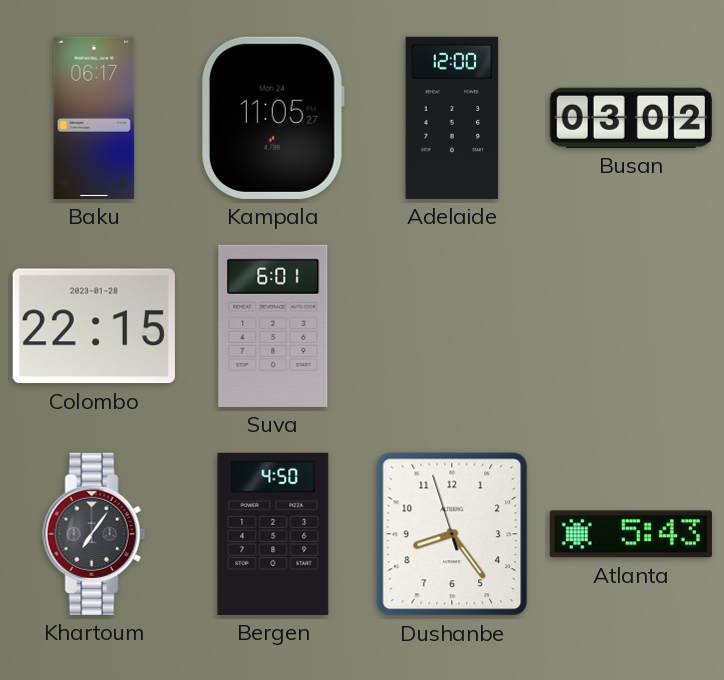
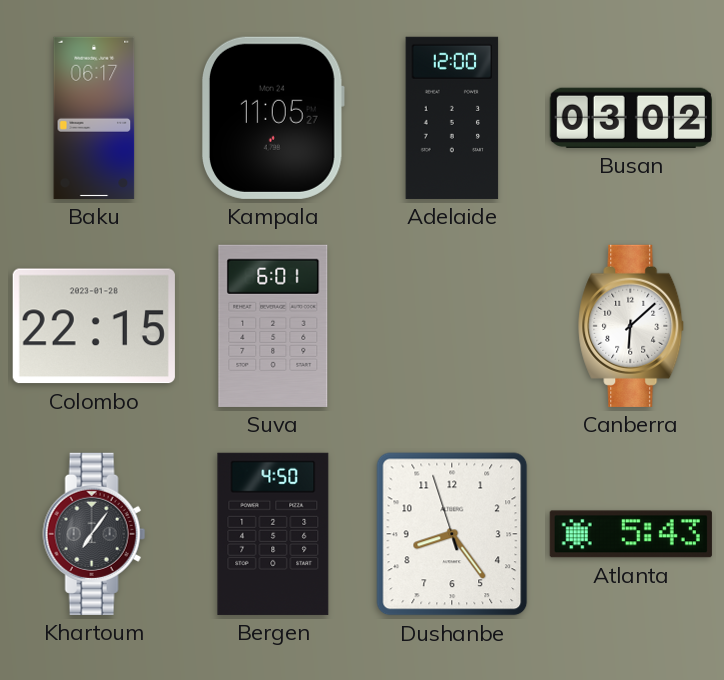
Canberra: none -> 6:08
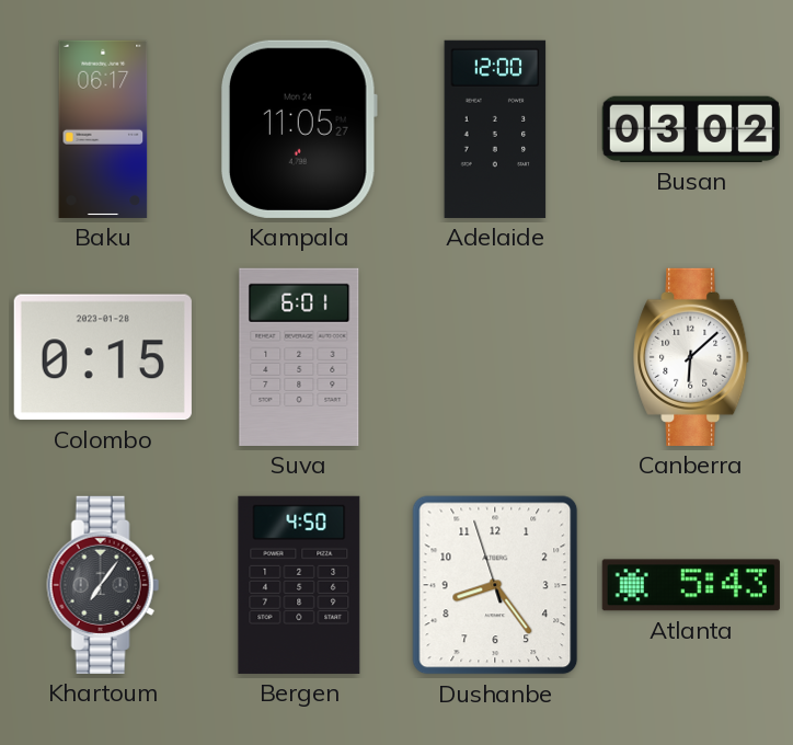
Colombo: 22:15 -> 0:15
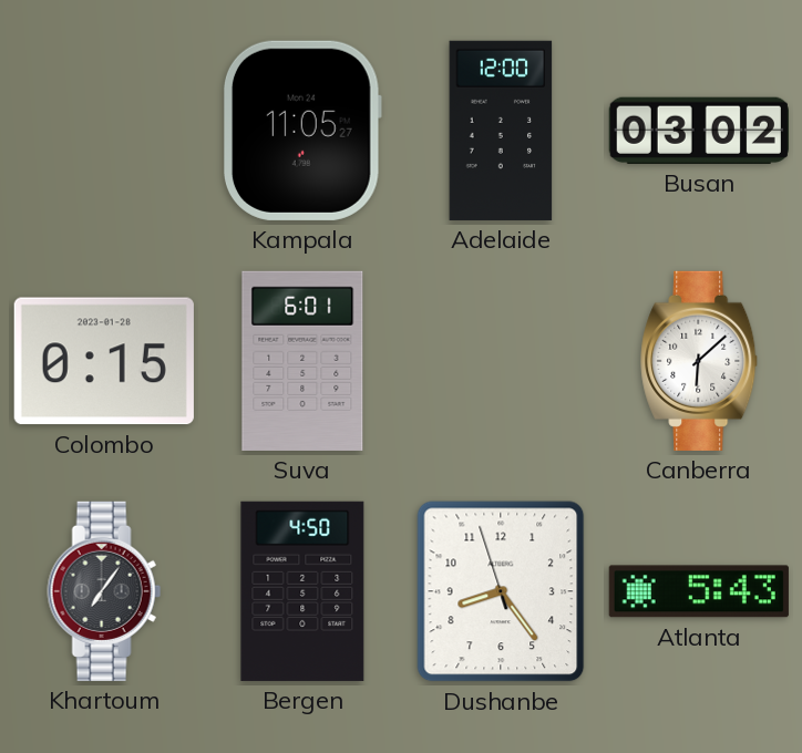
Baku: 06:17 -> none
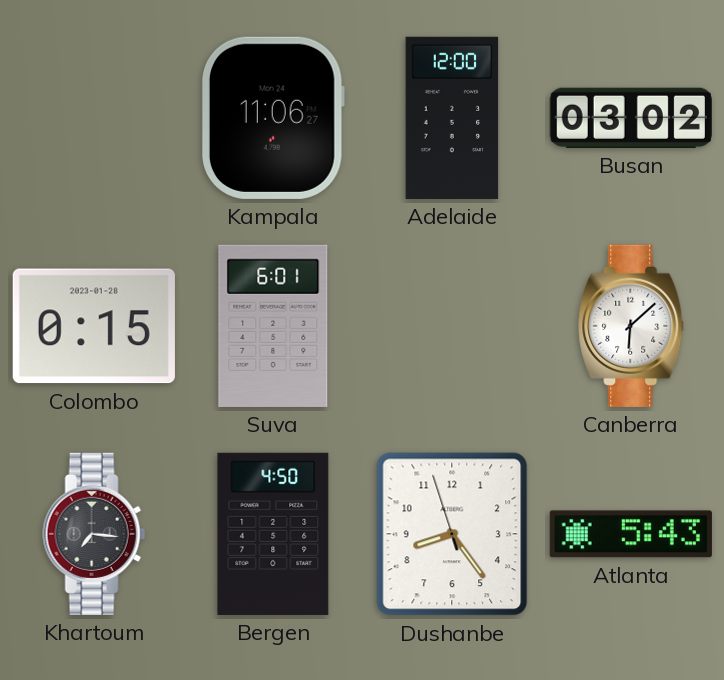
Kampala: 11:05 -> 11:06
Khartoum: 7:06 -> 7:16
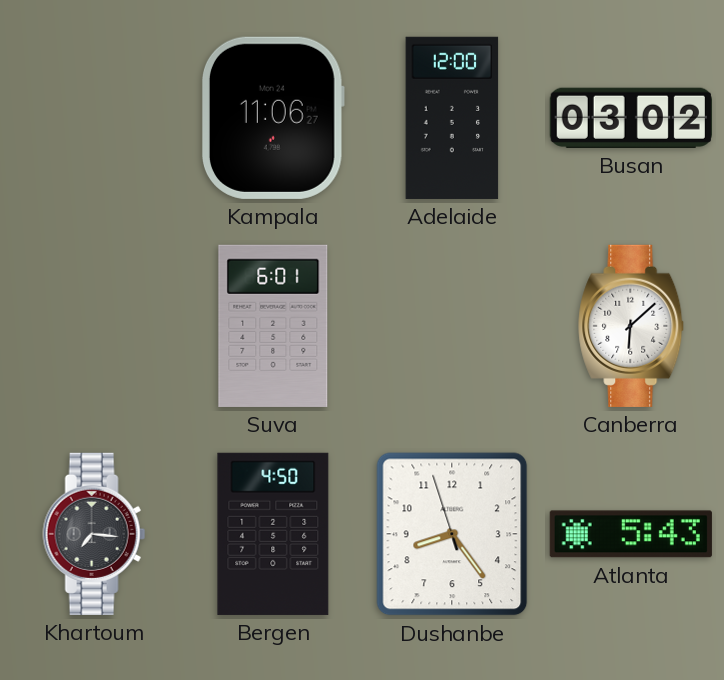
Colombo: 0:15 -> none
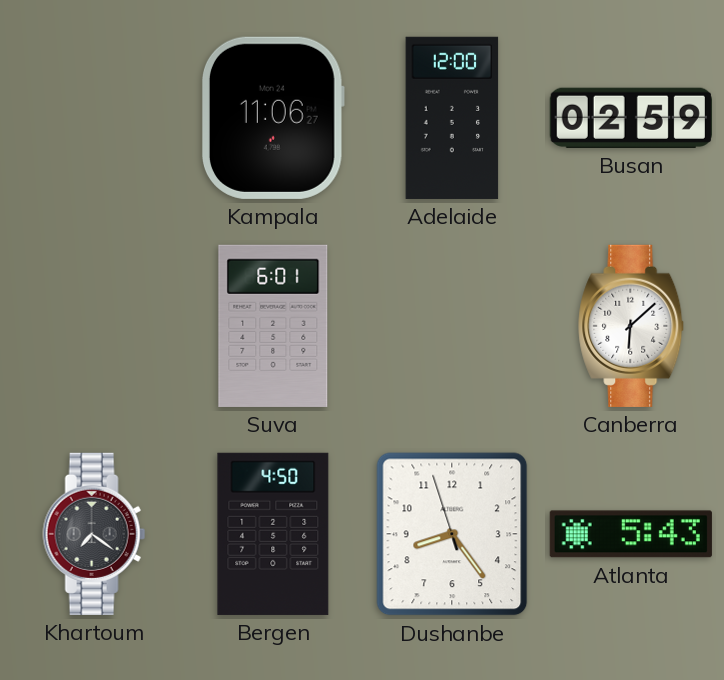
Busan: 03:02 -> 02:59
Khartoum: 7:16 -> 7:21
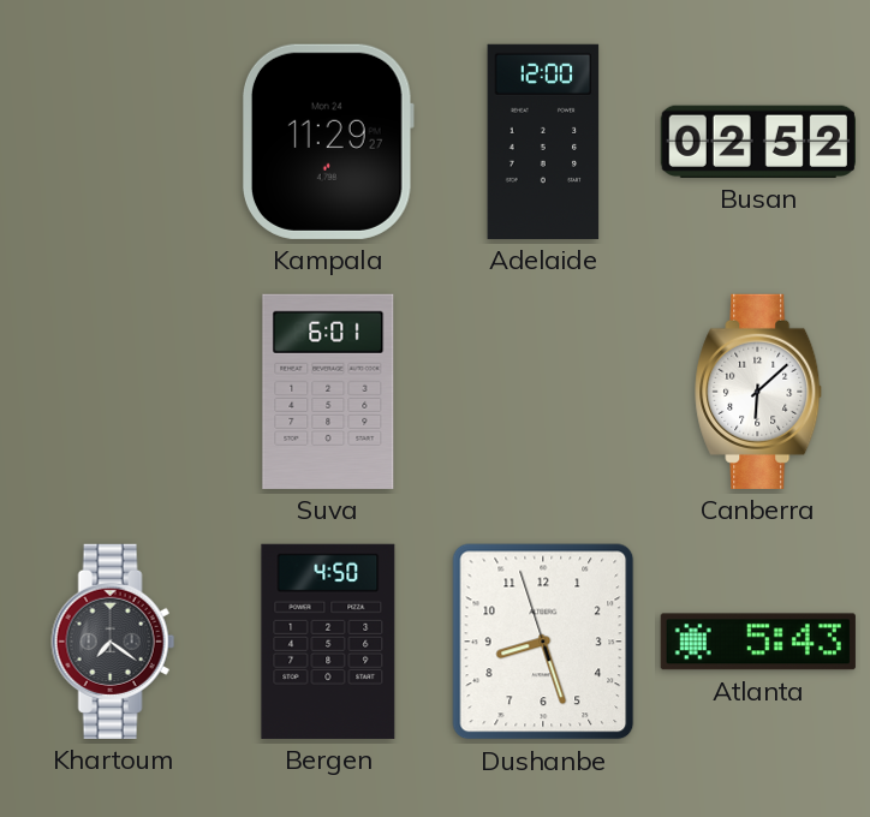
Kampala: 11:06 -> 11:29
Busan: 02:59 -> 02:52
Dushanbe: 8:23 -> 8:26
